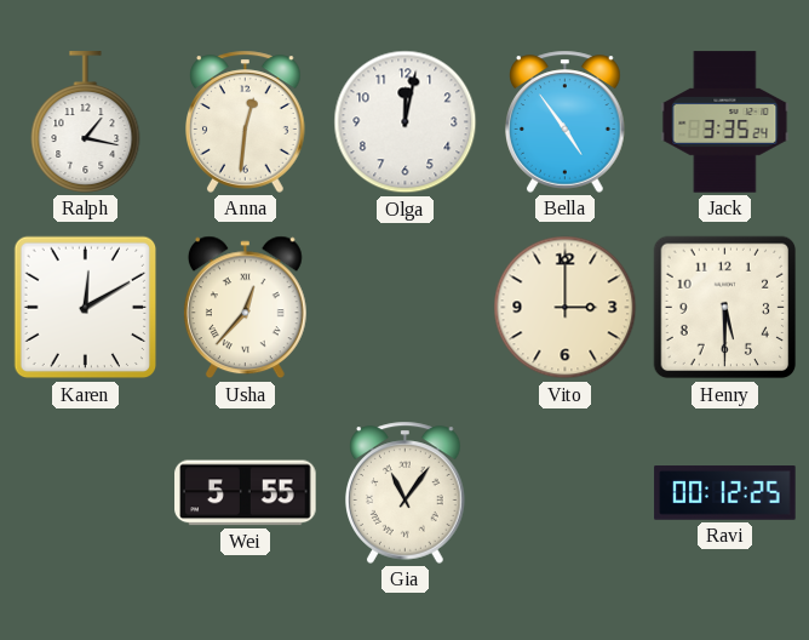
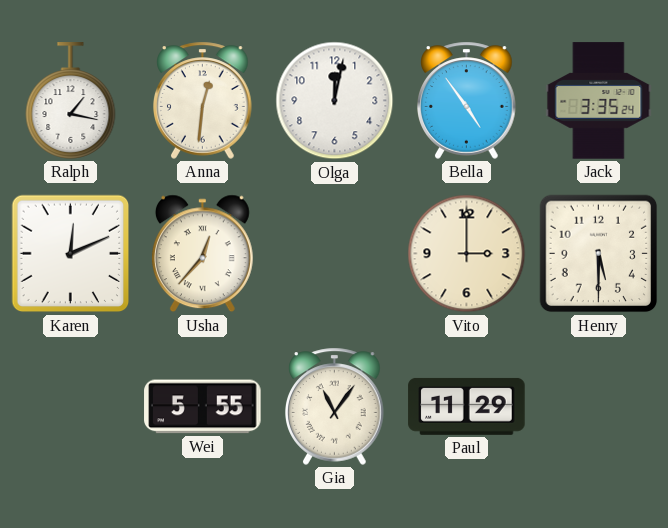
Karen: 12:10 -> 12:11
Paul: none -> 11:29
Ravi: 00:12 -> none
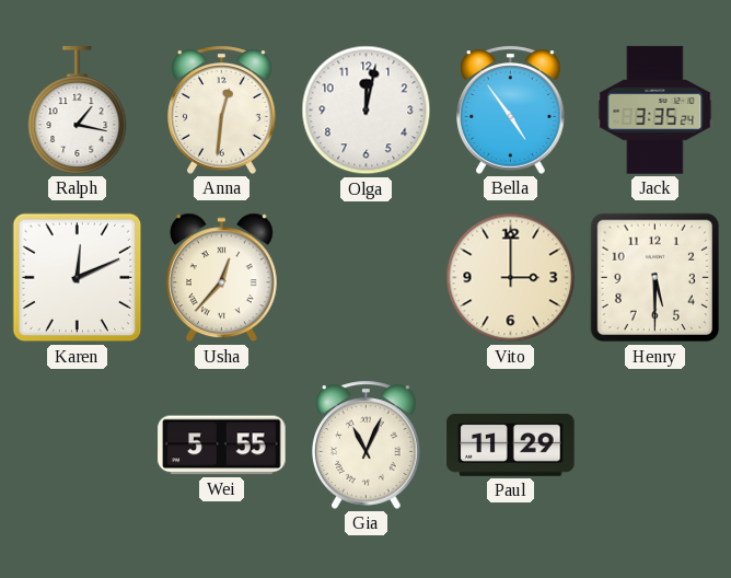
Gia: 11:06 -> 11:04
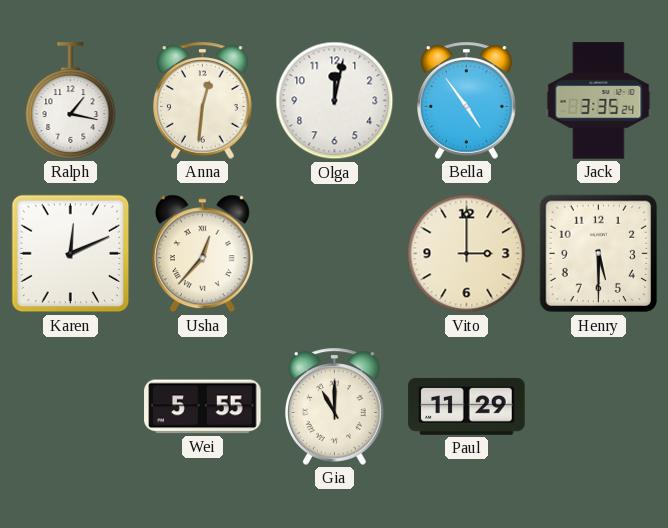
Gia: 11:04 -> 11:00
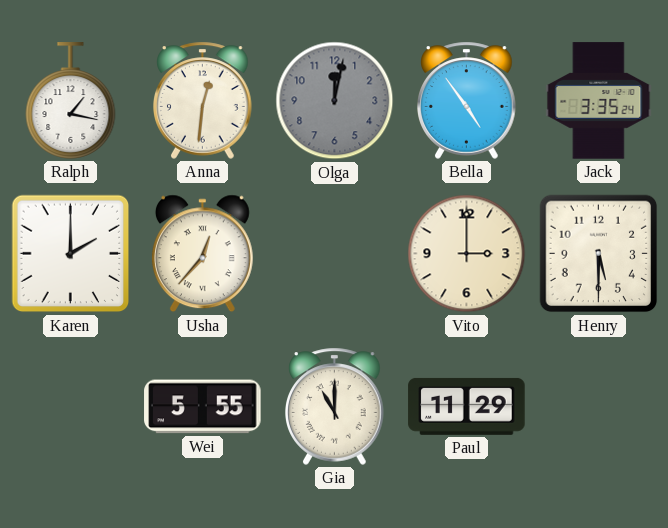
Olga dial: white -> grey
Karen: 12:11 -> 2:00
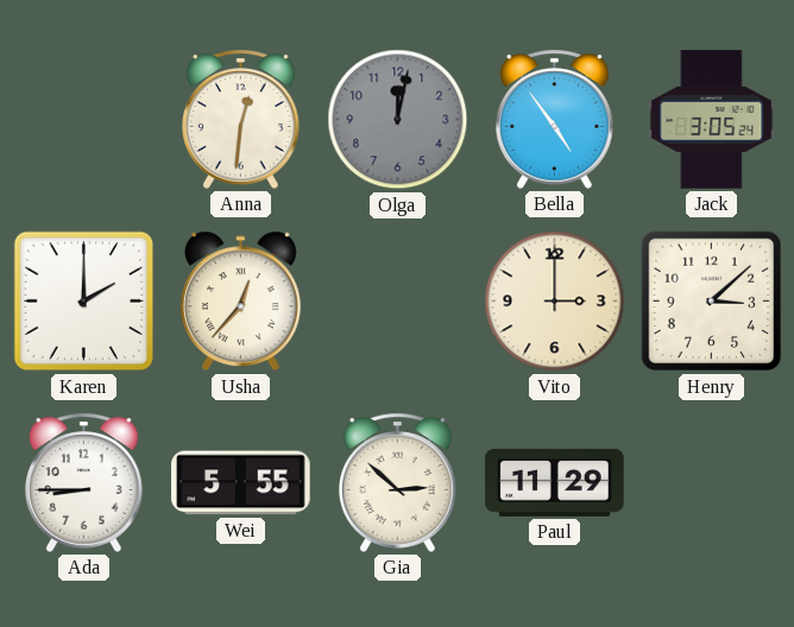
Ralph: 1:17 -> none
Jack: 3:35 -> 3:05
Henry: 5:30 -> 3:08
Ada: none -> 8:45
Gia: 11:00 -> 2:52
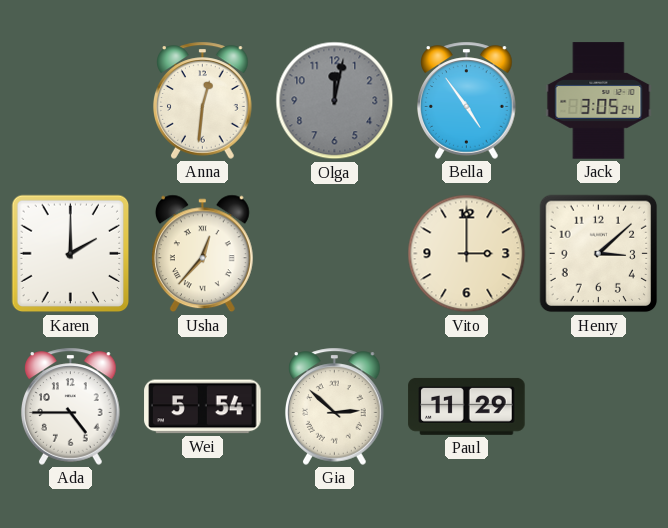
Ada: 8:45 -> 4:45
Wei: 5:55 -> 5:54
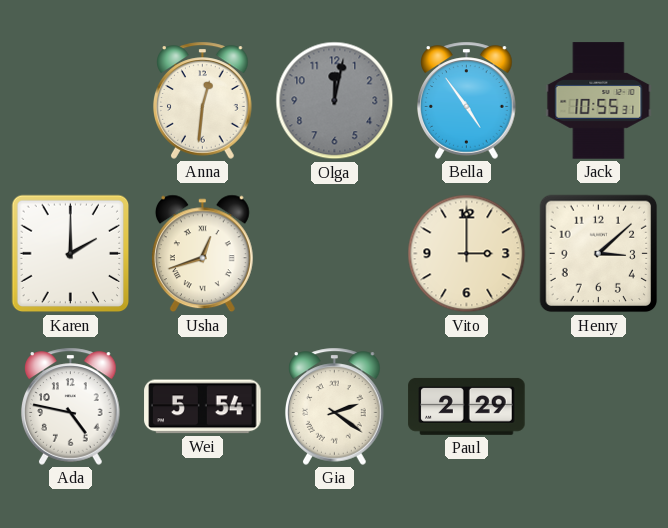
Jack: 3:05 -> 10:55
Usha: 12:37 -> 12:42
Ada: 4:45 -> 4:47
Gia: 2:52 -> 2:21
Paul: 11:29 -> 2:29
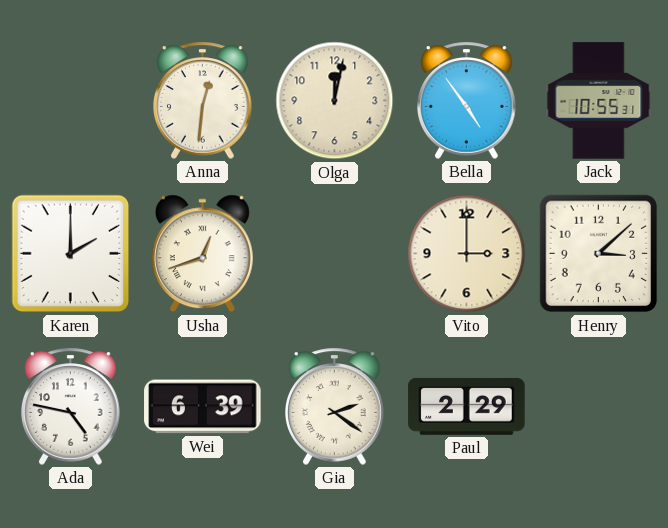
Olga dial: grey -> cream
Wei: 5:54 -> 6:39
